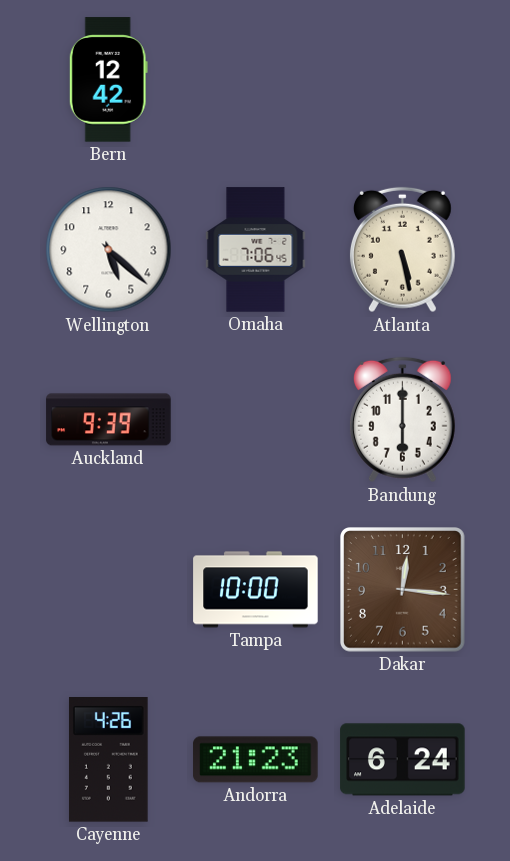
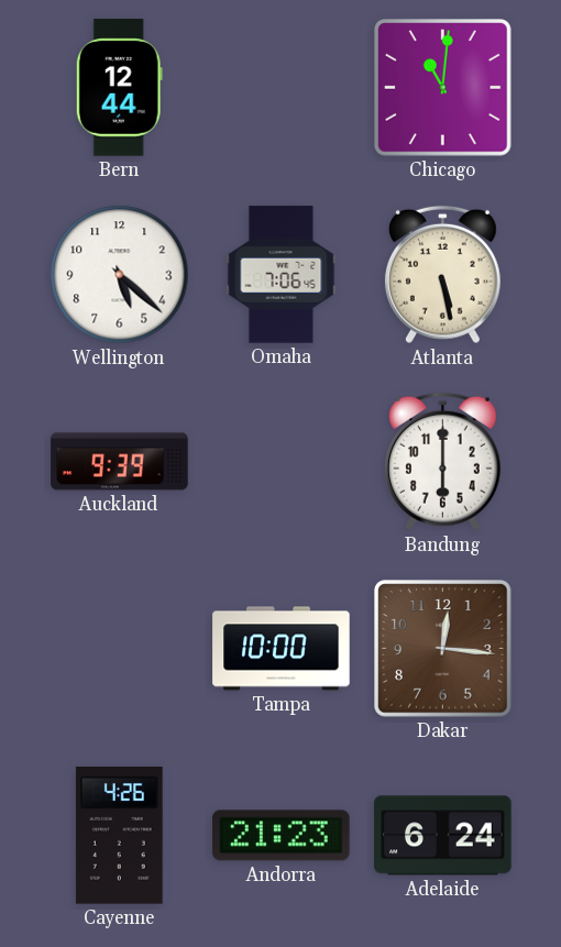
Bern: 12:42 -> 12:44
Chicago: none -> 11:01
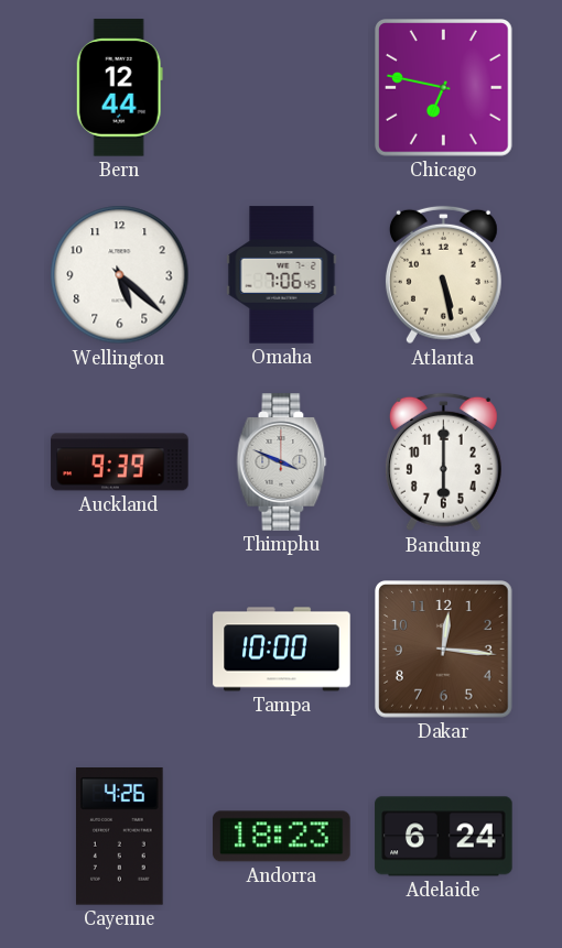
Chicago: 11:01 -> 6:47
Thimphu: none -> 3:49
Andorra: 21:23 -> 18:23
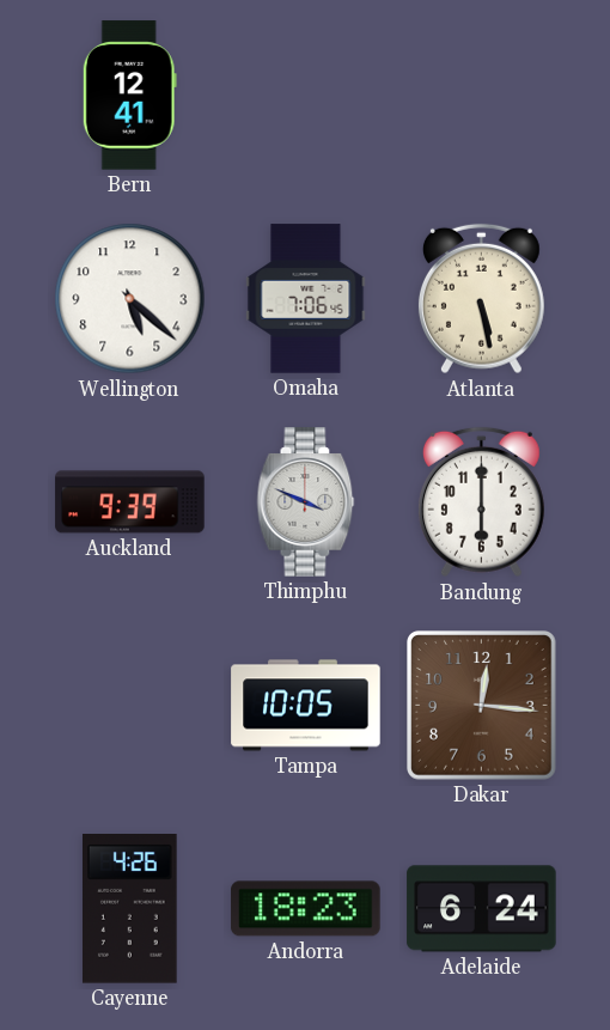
Bern: 12:44 -> 12:41
Chicago: 6:47 -> none
Tampa: 10:00 -> 10:05
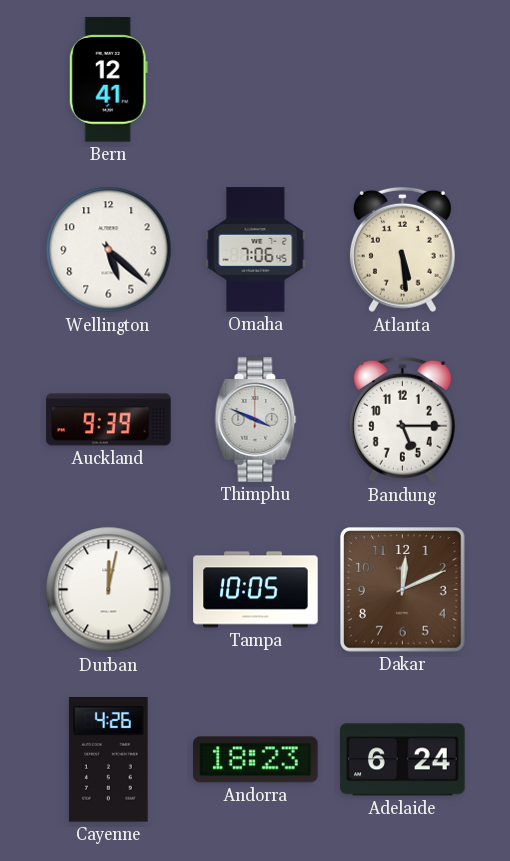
Atlanta: 5:28 -> 5:29
Bandung: 6:00 -> 5:15
Durban: none -> 12:02
Dakar: 12:16 -> 12:11
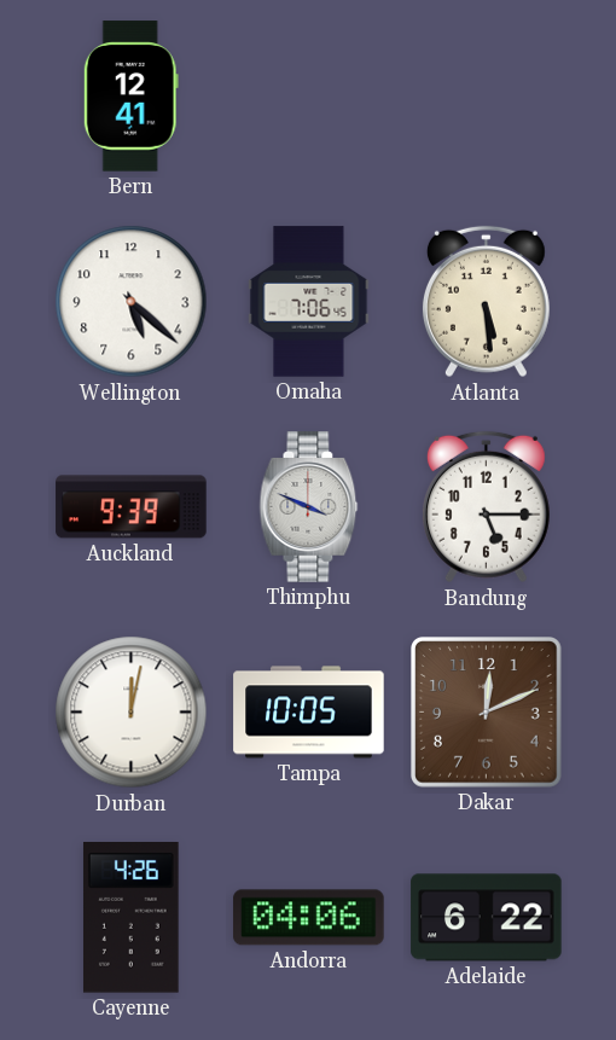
Andorra: 18:23 -> 04:06
Adelaide: 6:24 -> 6:22
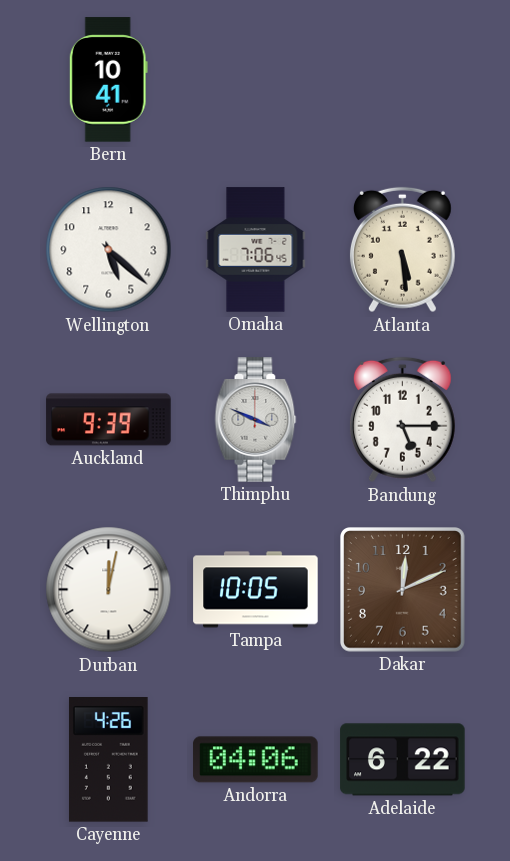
Bern: 12:41 -> 10:41
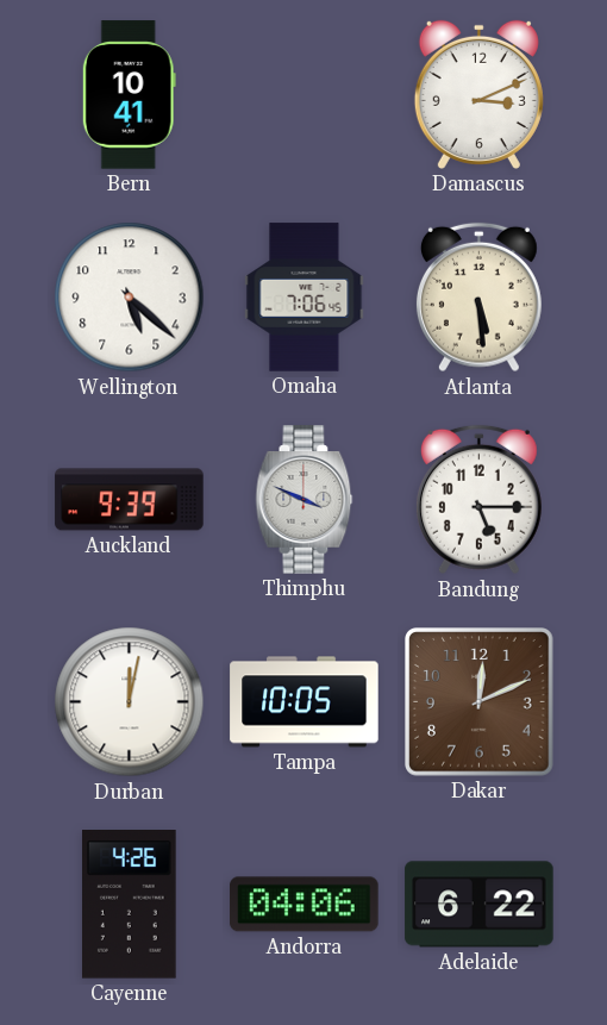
Damascus: none -> 3:11
